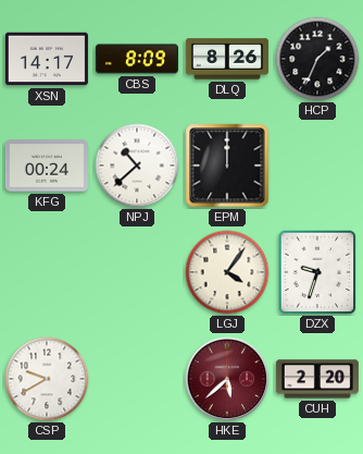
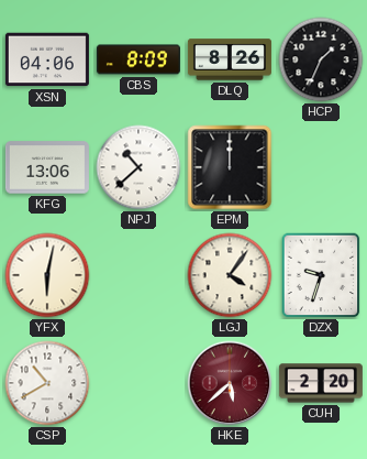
XSN: 14:17 -> 04:06
KFG: 00:24 -> 13:06
YFX: none -> 6:02
CSP: 9:40 -> 10:40
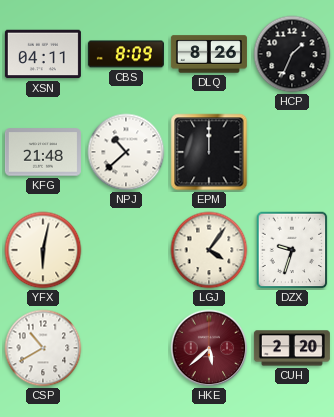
XSN: 04:06 -> 04:11
KFG: 13:06 -> 21:48
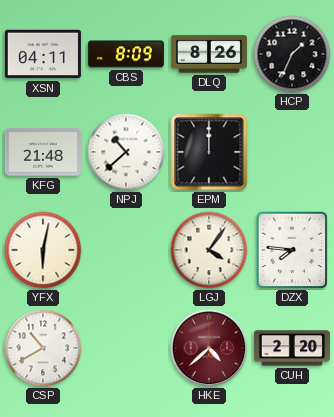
DZX: 9:33 -> 7:46
HKE: 5:38 -> 4:38
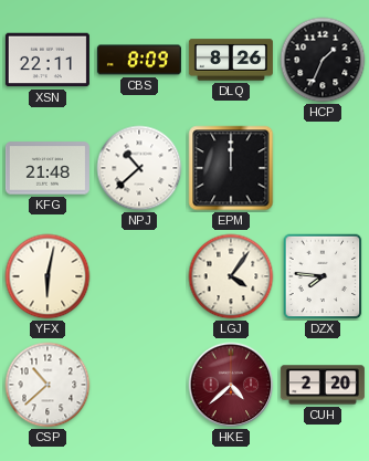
XSN: 04:11 -> 22:11
CSP: 10:40 -> 10:38
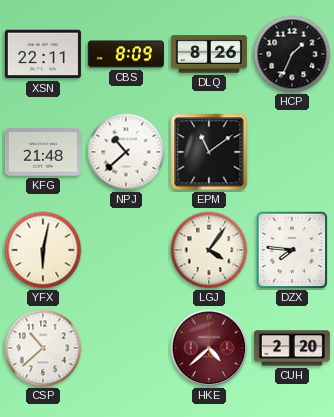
EPM: 12:00 -> 11:09
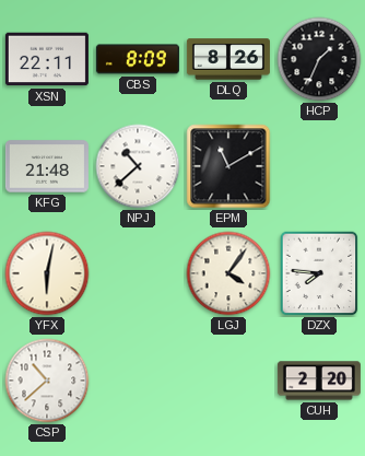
EPM: 11:09 -> 11:10
HKE: 4:38 -> none
